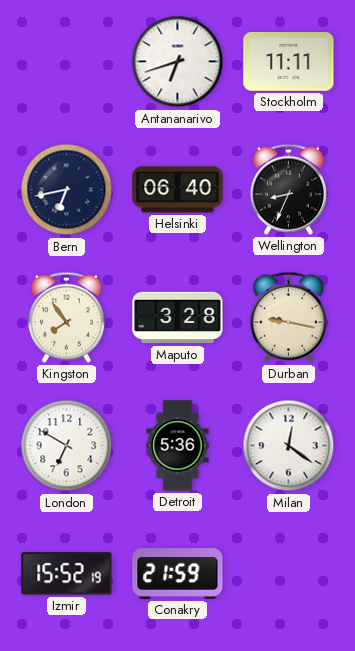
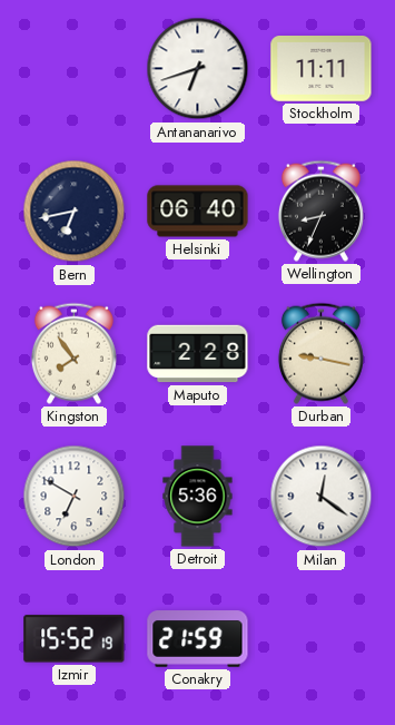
Maputo: 3:28 -> 2:28
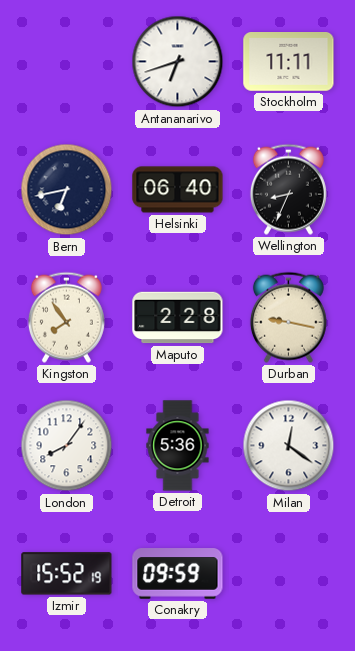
London: 6:50 -> 8:06
Conakry: 21:59 -> 09:59
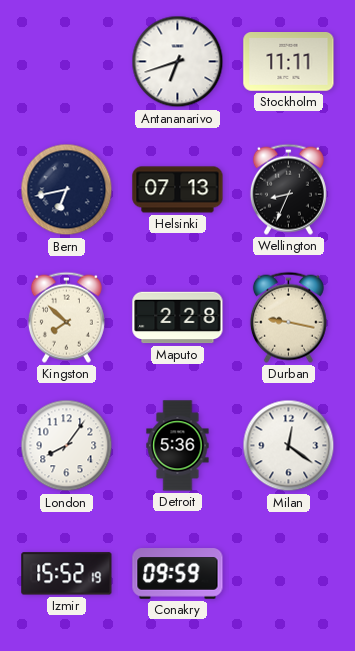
Helsinki: 06:40 -> 07:13
Kingston: 7:54 -> 7:52
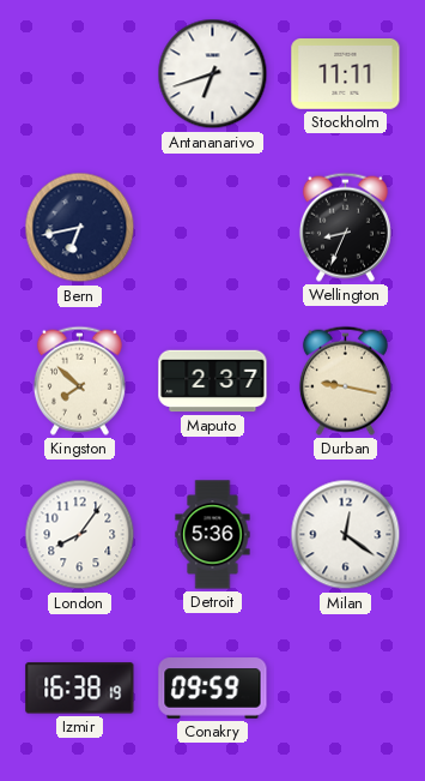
Helsinki: 07:13 -> none
Maputo: 2:28 -> 2:37
Izmir: 15:52 -> 16:38
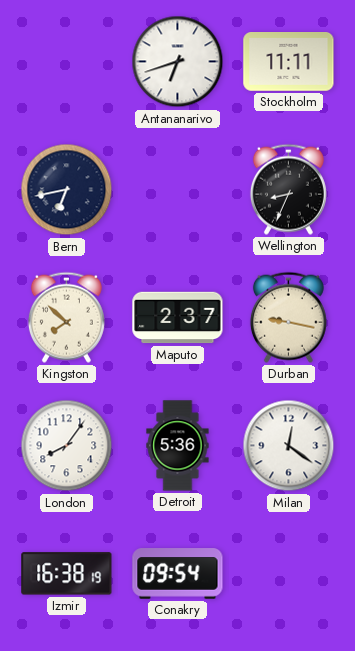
Conakry: 09:59 -> 09:54
